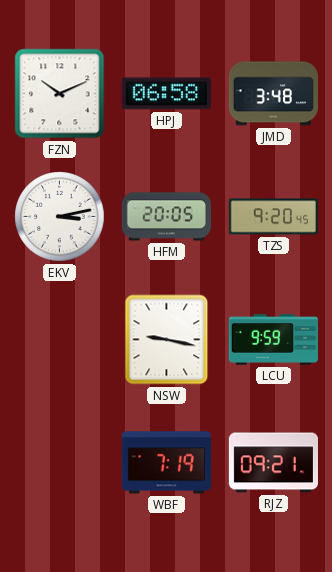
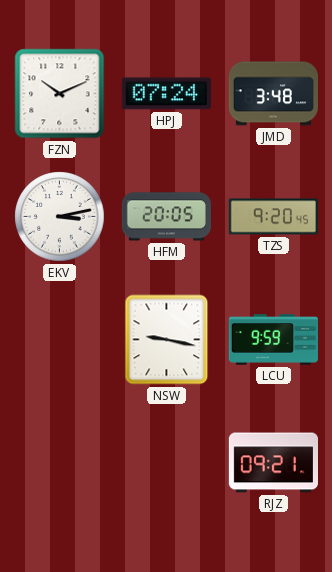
HPJ: 06:58 -> 07:24
WBF: 7:19 -> none
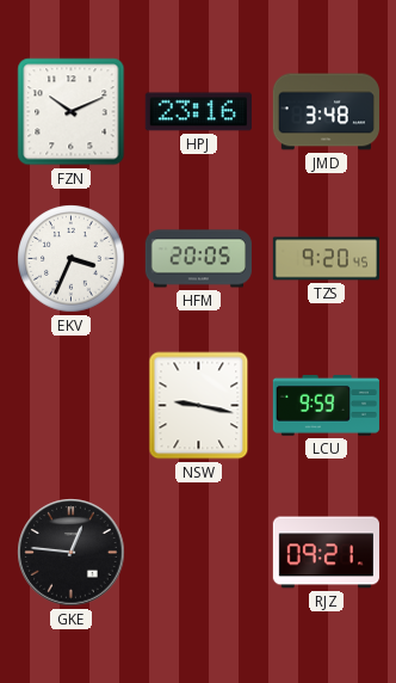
HPJ: 07:24 -> 23:16
EKV: 3:13 -> 3:34
GKE: none -> 12:46
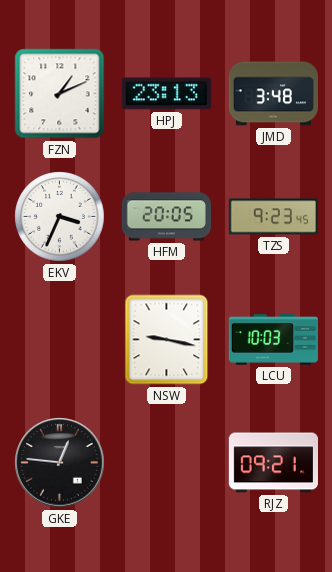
FZN: 10:11 -> 1:11
HPJ: 23:16 -> 23:13
TZS: 9:20 -> 9:23
LCU: 9:59 -> 10:03
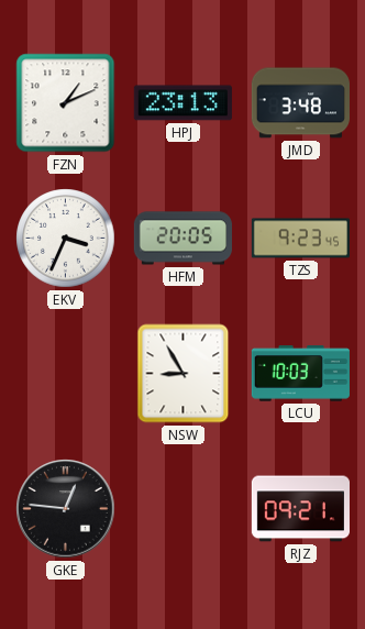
NSW: 9:17 -> 8:55
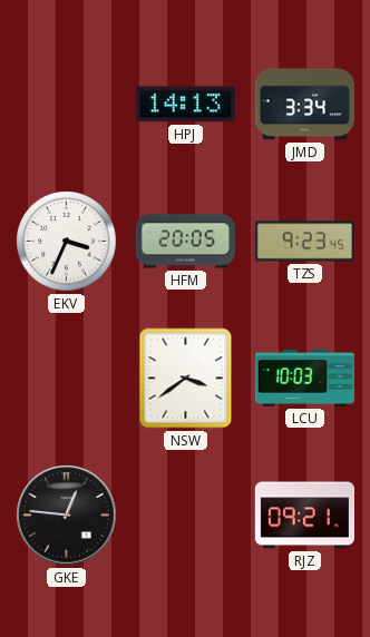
FZN: 1:11 -> none
HPJ: 23:13 -> 14:13
JMD: 3:48 -> 3:34
NSW: 8:55 -> 3:39
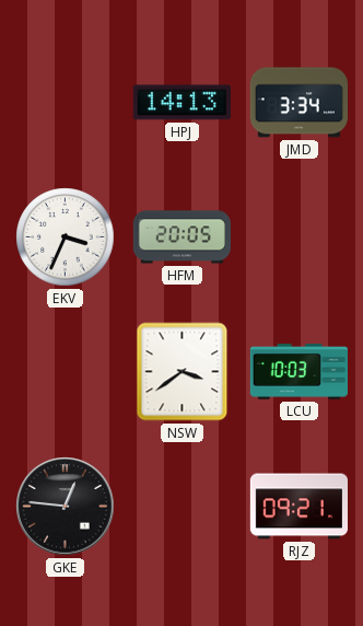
TZS: 9:23 -> none
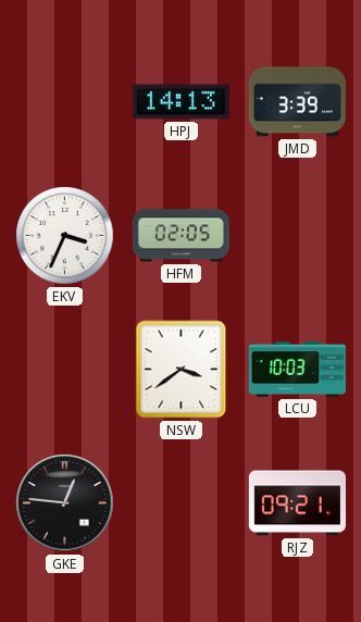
JMD: 3:34 -> 3:39
HFM: 20:05 -> 02:05
